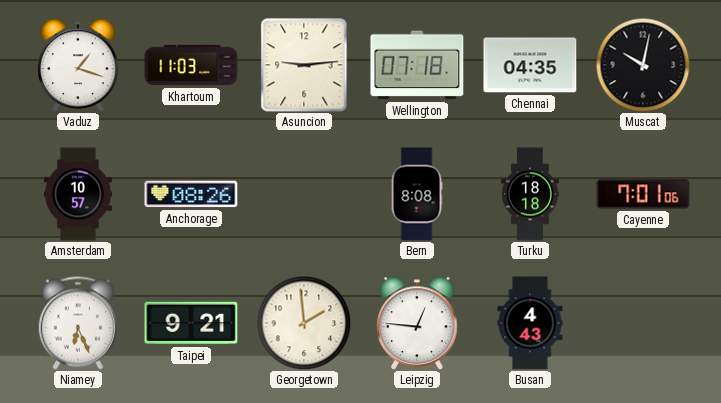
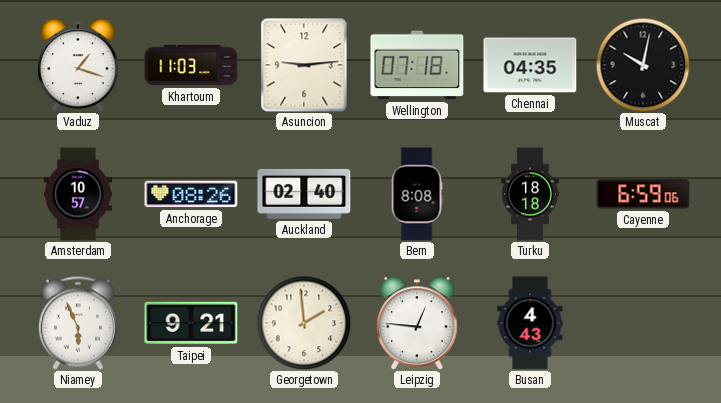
Auckland: none -> 02:40
Cayenne: 7:01 -> 6:59
Niamey: 6:26 -> 5:56
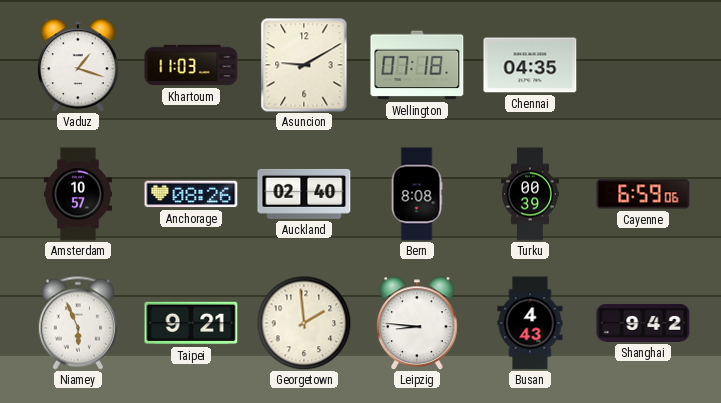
Asuncion: 9:14 -> 9:10
Muscat: 10:02 -> none
Turku: 18:18 -> 00:39
Leipzig: 12:46 -> 8:46
Shanghai: none -> 9:42
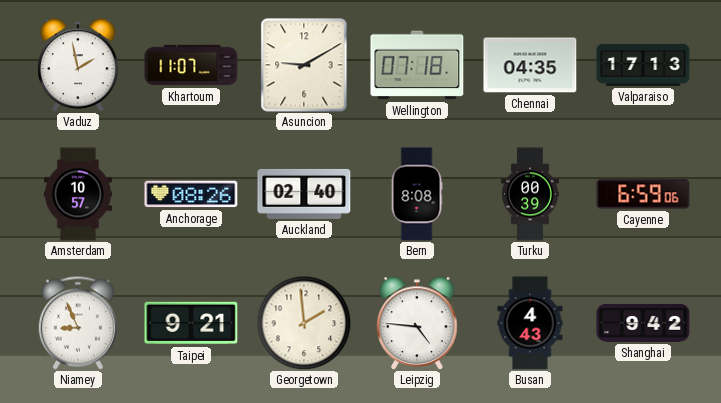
Vaduz: 1:18 -> 1:58
Khartoum: 11:03 -> 11:07
Valparaiso: none -> 17:13
Niamey: 5:56 -> 8:56
Leipzig: 8:46 -> 4:46
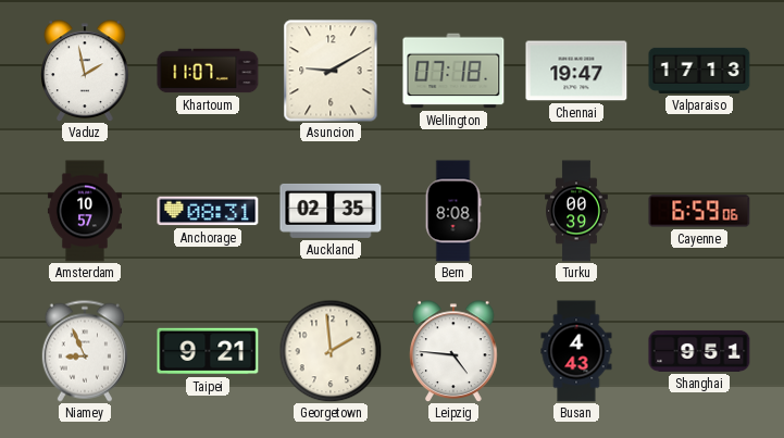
Chennai: 04:35 -> 19:47
Anchorage: 08:26 -> 08:31
Auckland: 02:40 -> 02:35
Shanghai: 9:42 -> 9:51
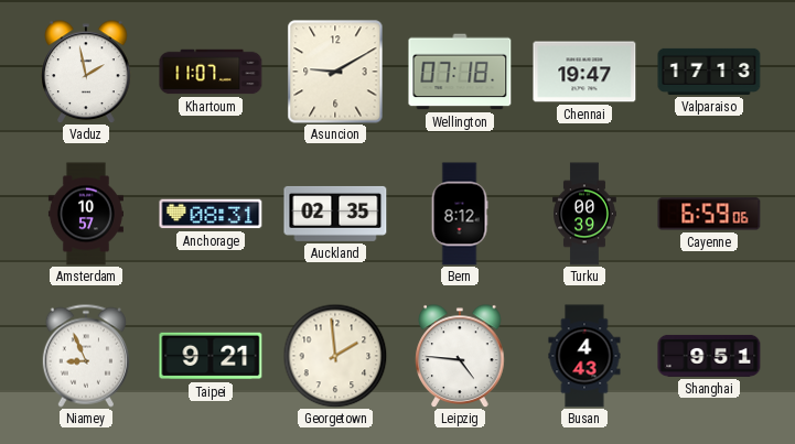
Bern: 8:08 -> 8:12
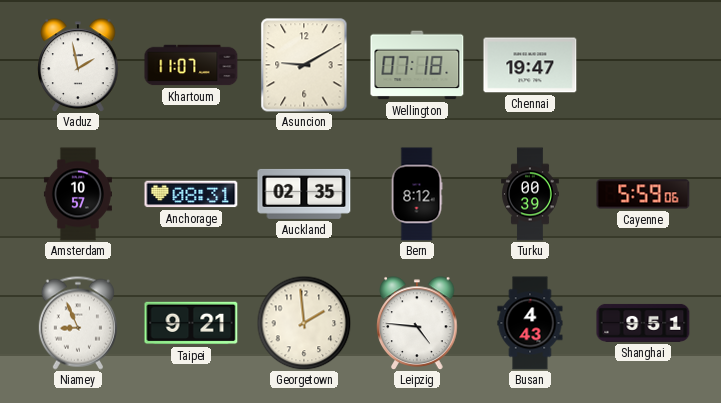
Valparaiso: 17:13 -> none
Cayenne: 6:59 -> 5:59
